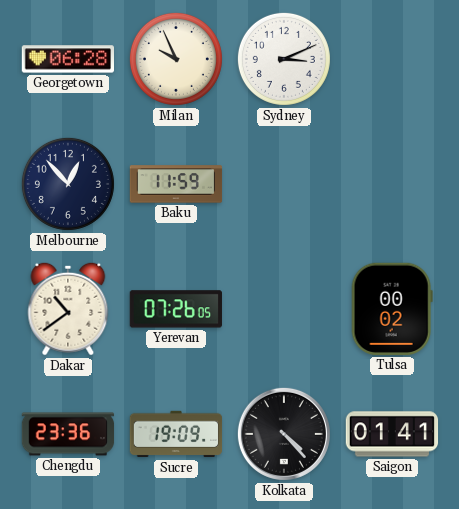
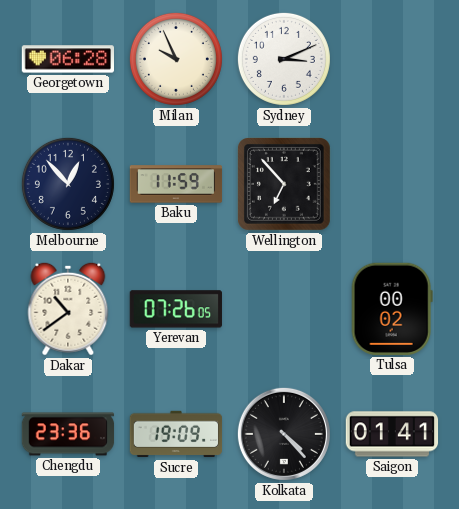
Wellington: none -> 6:53
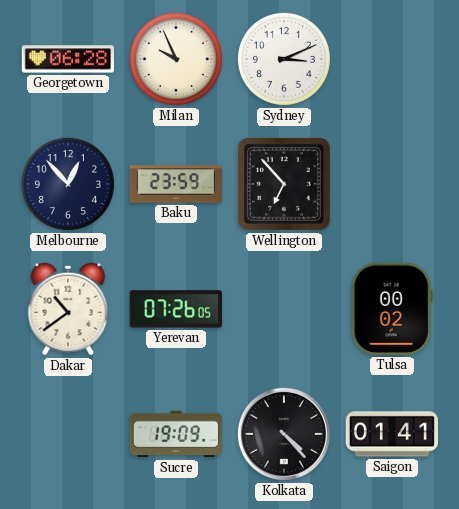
Baku: 11:59 -> 23:59
Chengdu: 23:36 -> none
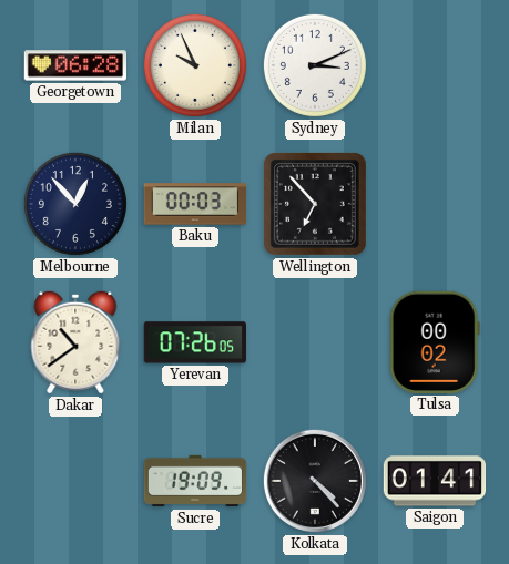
Baku: 23:59 -> 00:03
